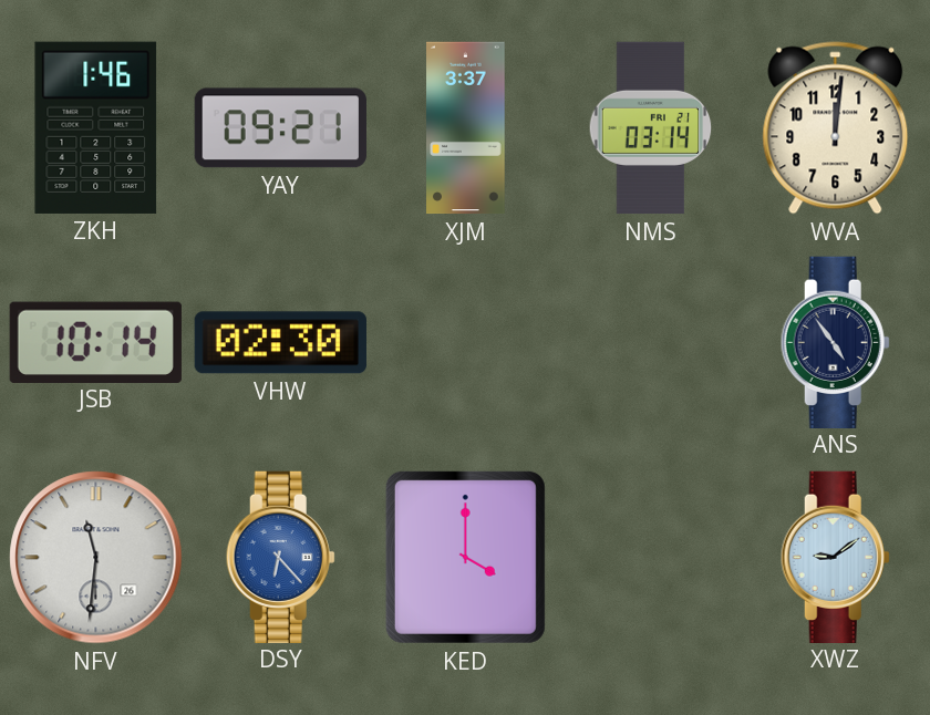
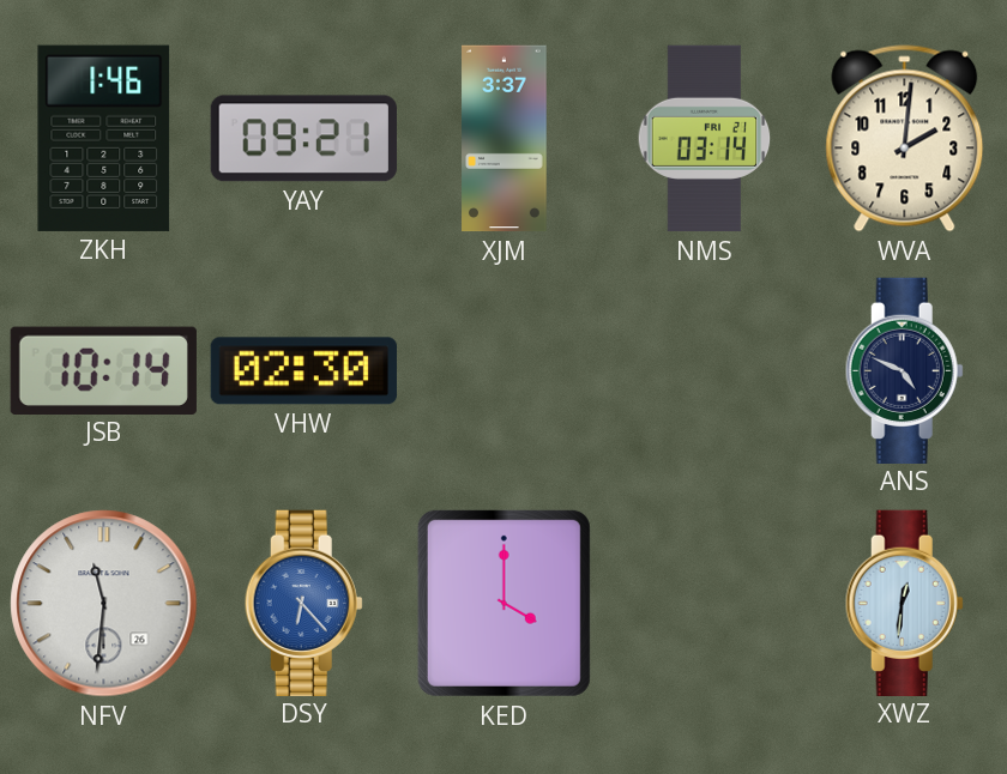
WVA: 12:01 -> 2:01
ANS: 4:54 -> 4:49
XWZ: 9:09 -> 12:31
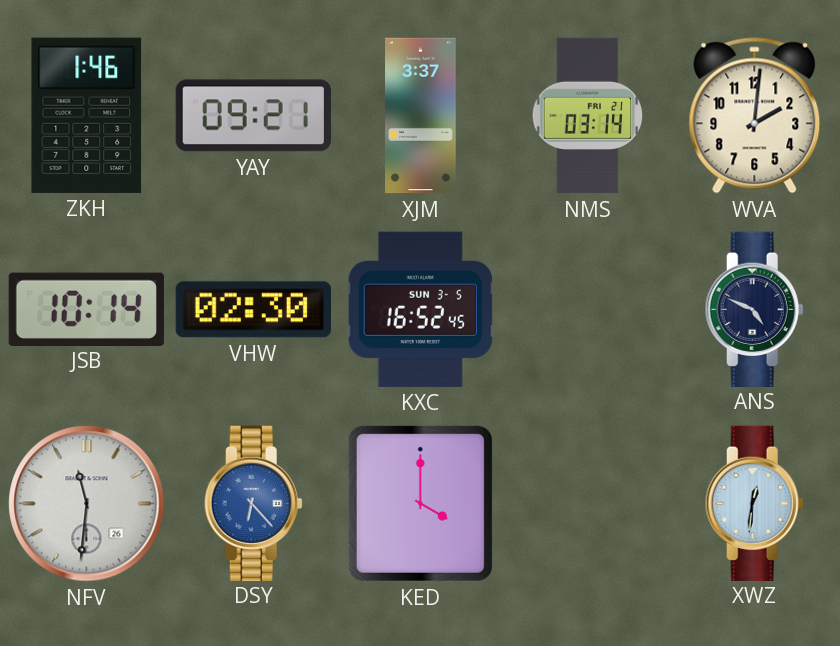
KXC: none -> 16:52
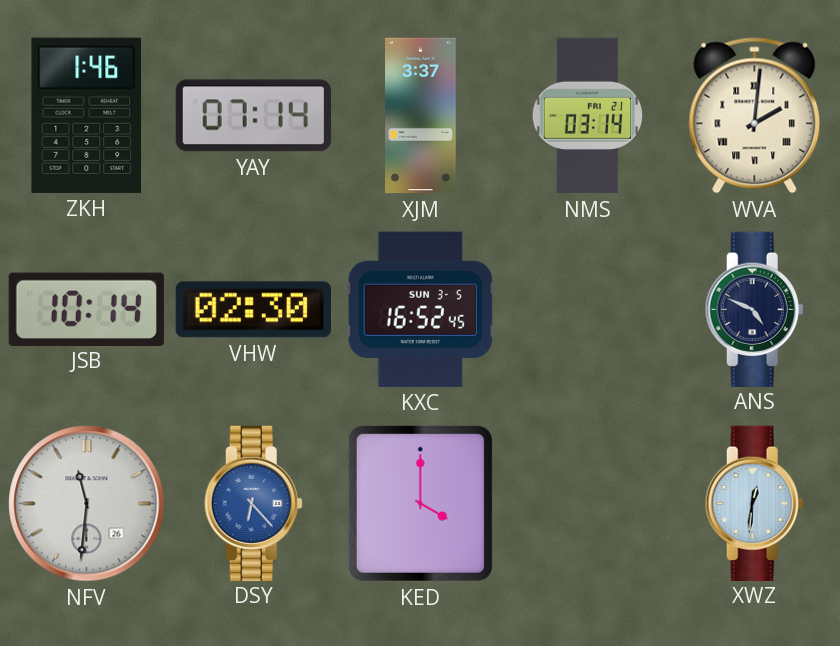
YAY: 09:21 -> 07:14
WVA numerals: Arabic -> Roman
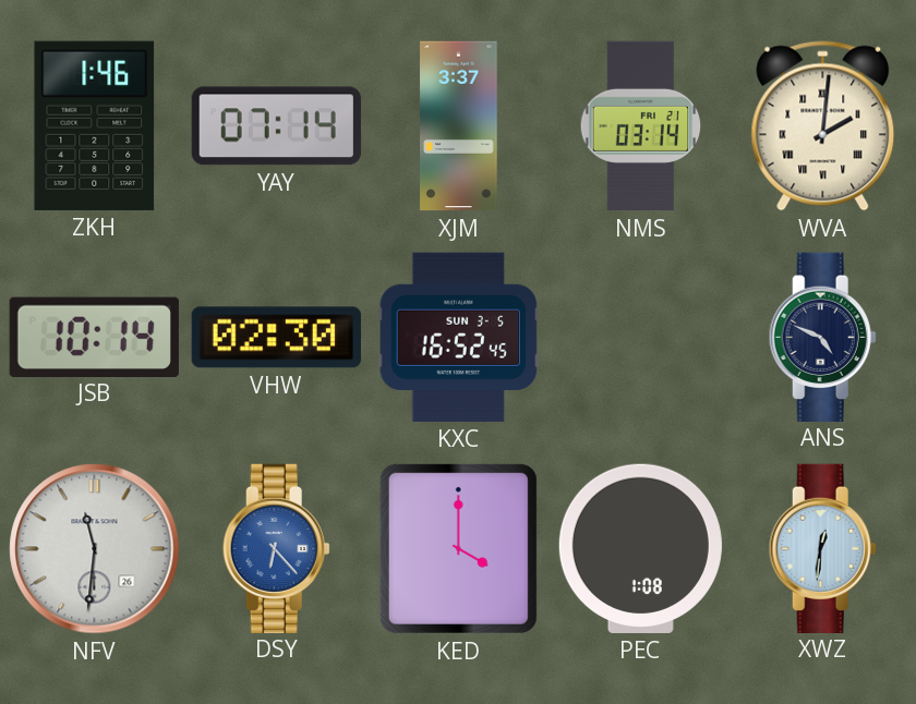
PEC: none -> 1:08
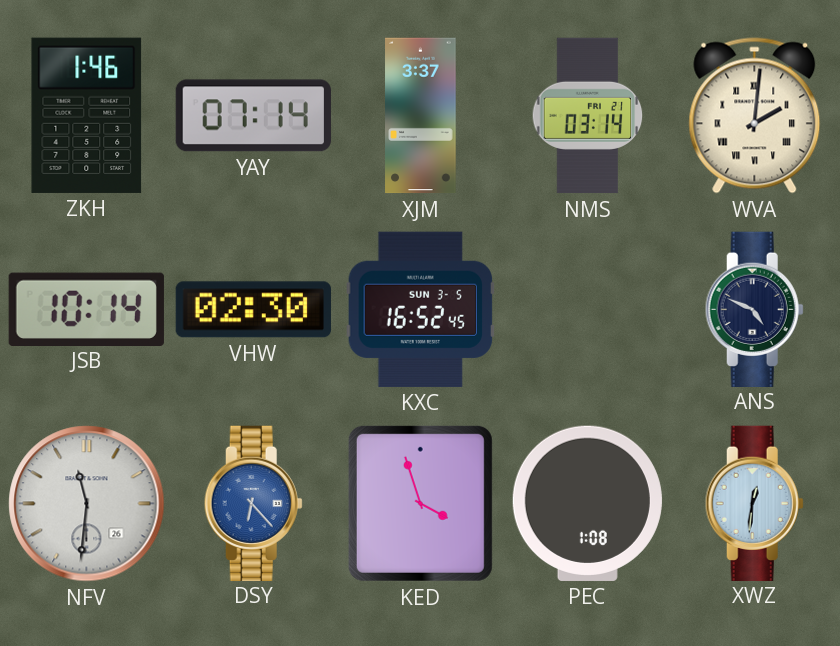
KED: 4:00 -> 3:57
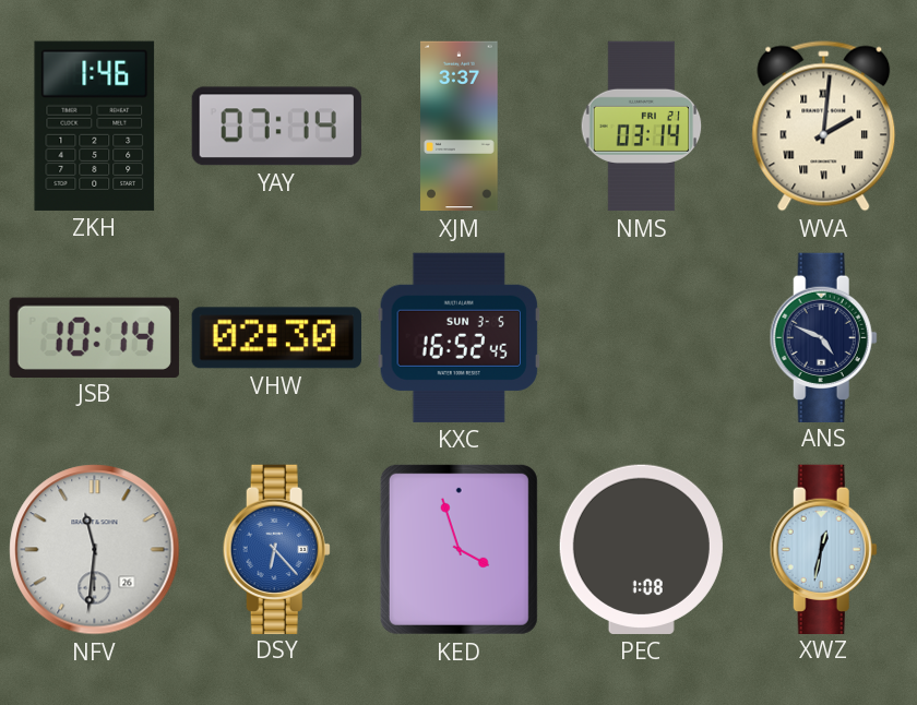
XWZ: 12:31 -> 12:32
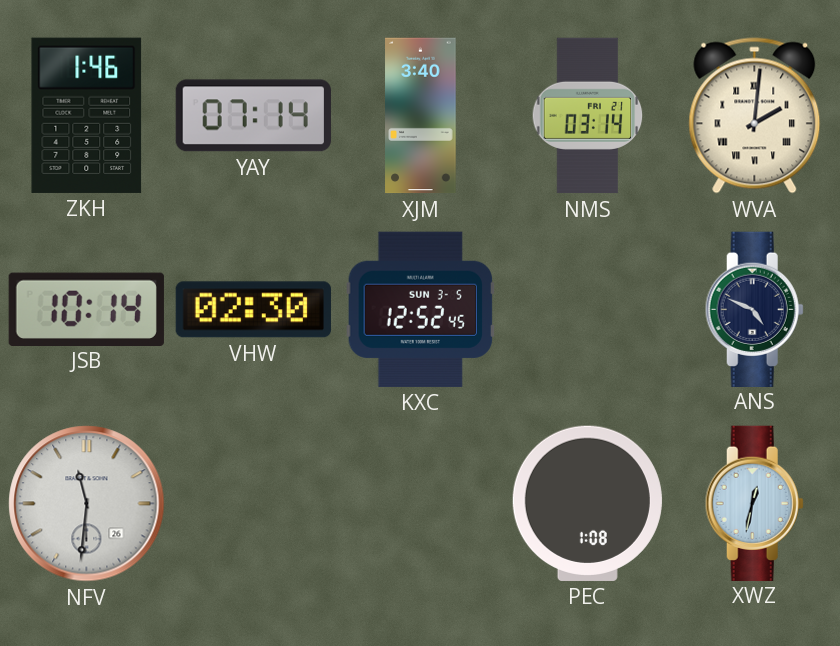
XJM: 3:37 -> 3:40
KXC: 16:52 -> 12:52
DSY: 6:23 -> none
KED: 3:57 -> none
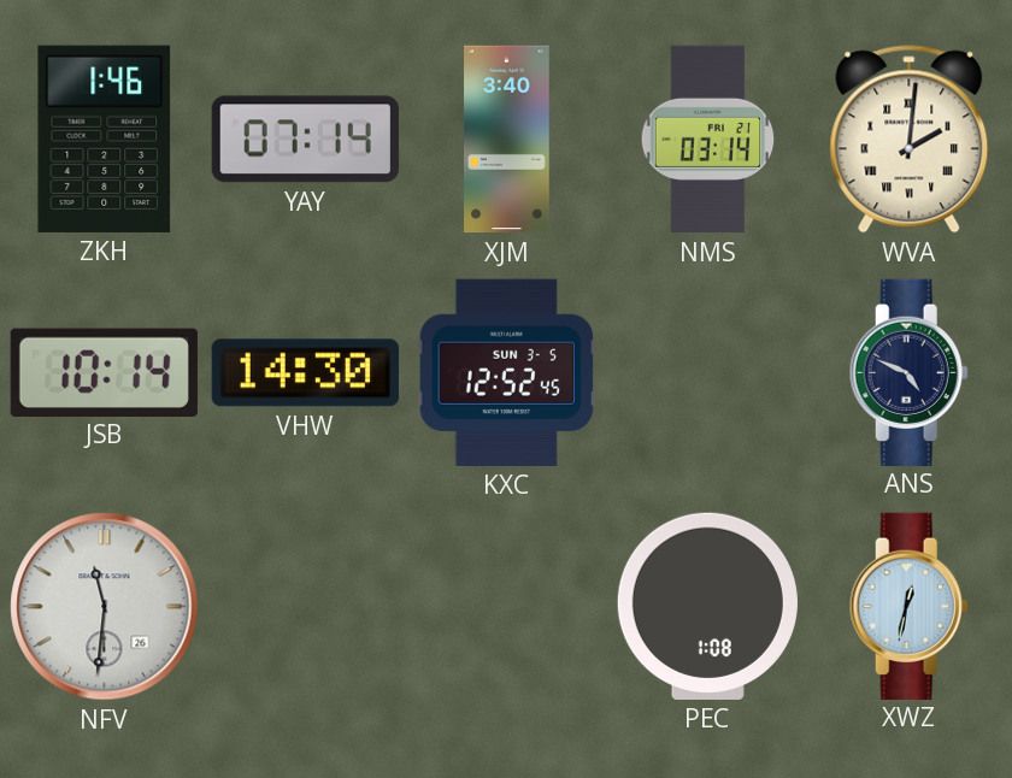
VHW: 02:30 -> 14:30
